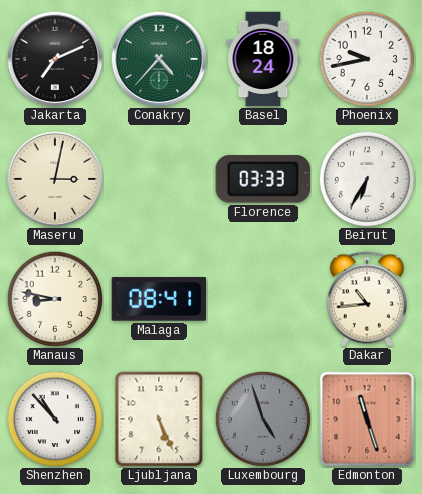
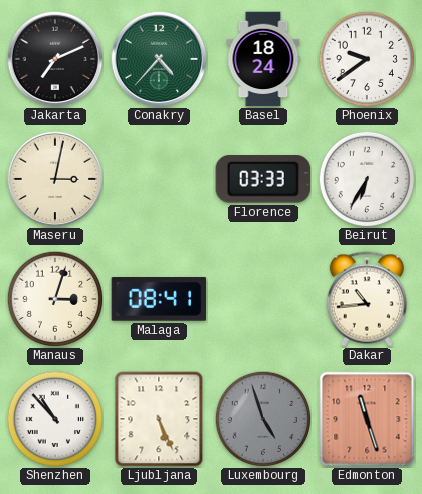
Phoenix: 9:43 -> 9:39
Manaus: 8:47 -> 3:03
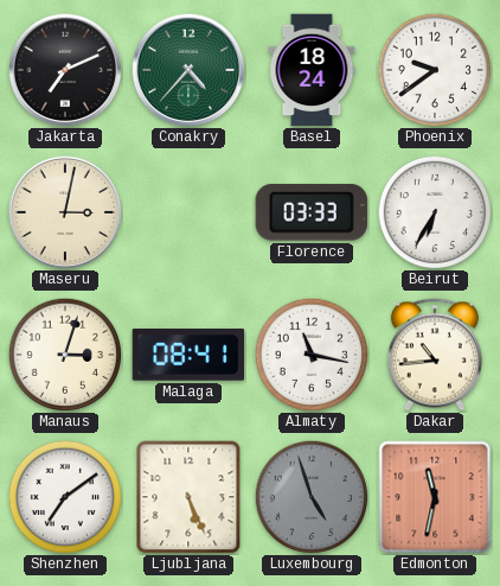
Almaty: none -> 11:17
Shenzhen: 10:53 -> 7:09
Edmonton: 11:27 -> 11:32
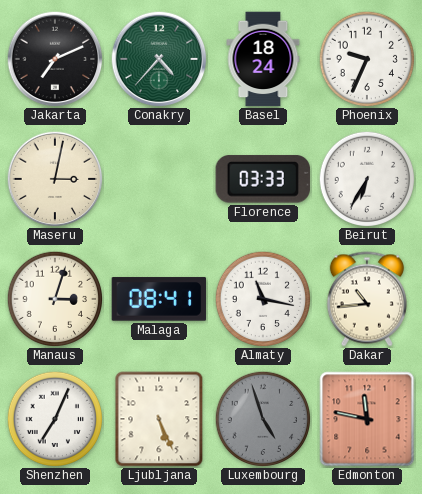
Phoenix: 9:39 -> 9:34
Shenzhen: 7:09 -> 7:04
Edmonton: 11:32 -> 11:47
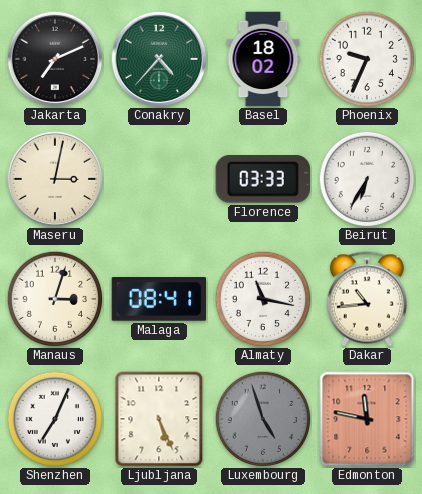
Basel: 18:24 -> 18:02
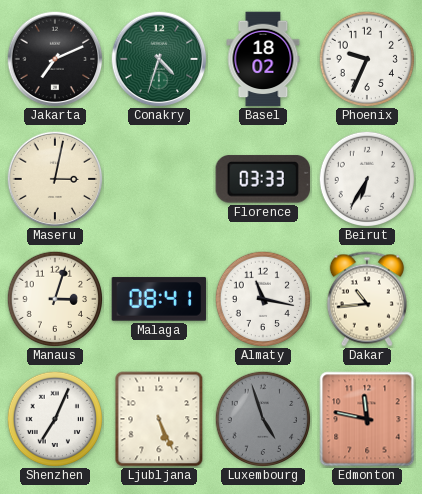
Conakry: 4:37 -> 4:33
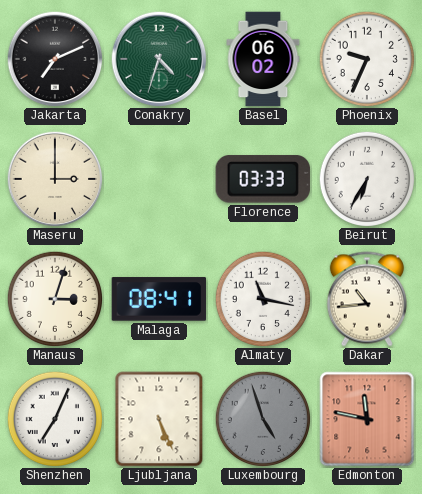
Basel: 18:02 -> 06:02
Maseru: 3:02 -> 3:00
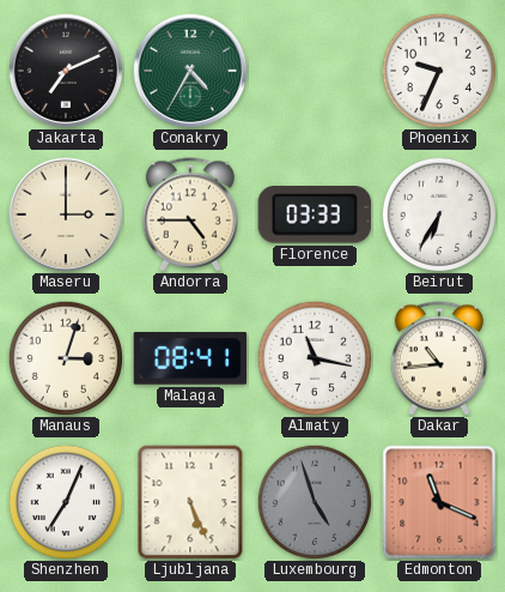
Conakry: 4:33 -> 4:35
Basel: 06:02 -> none
Andorra: none -> 4:45
Edmonton: 11:47 -> 11:19
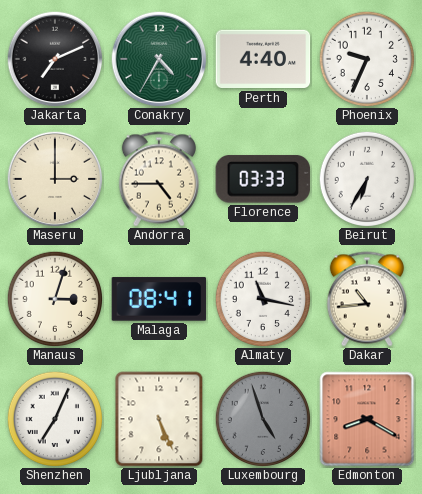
Perth: none -> 4:40
Edmonton: 11:19 -> 8:20
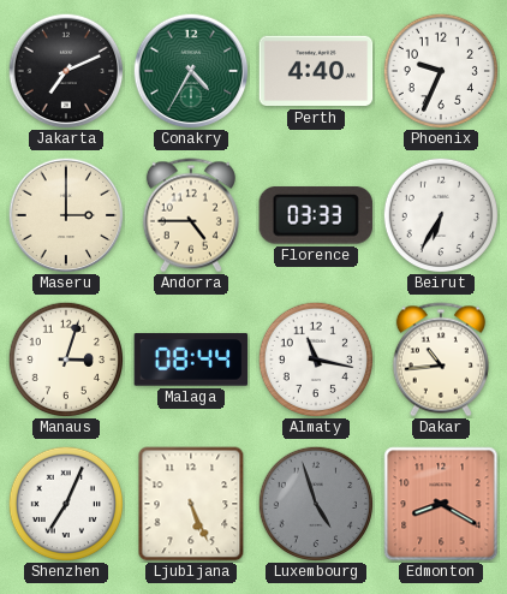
Malaga: 08:41 -> 08:44
